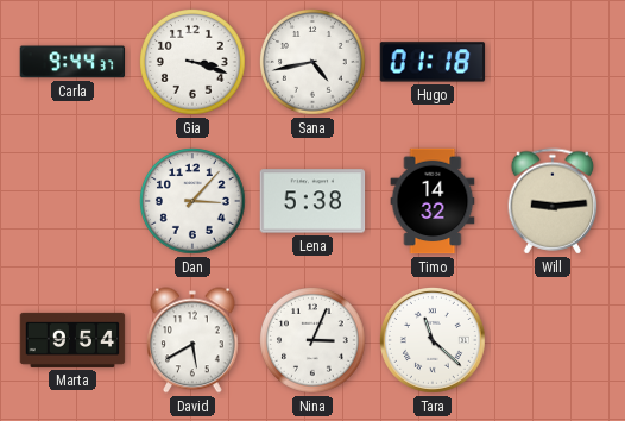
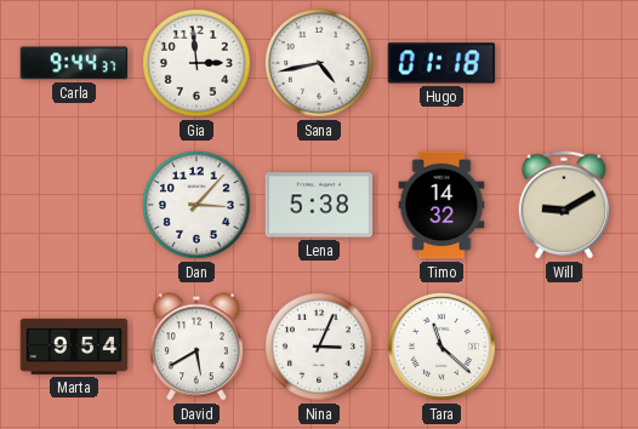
Gia: 3:18 -> 2:59
Will: 9:14 -> 9:10
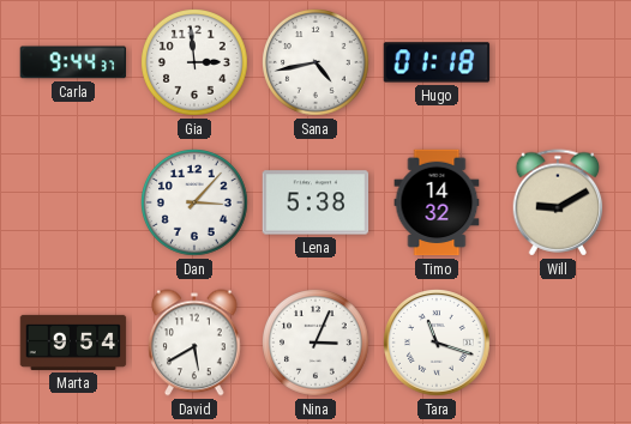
Tara: 11:22 -> 11:18
